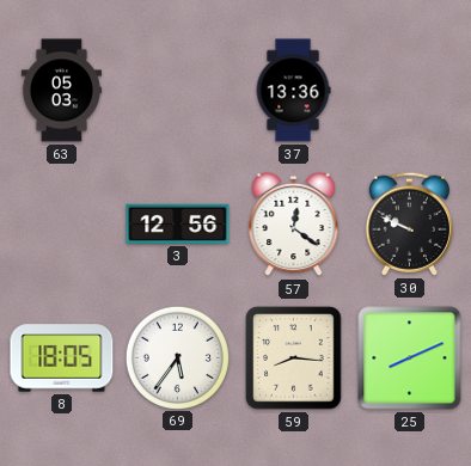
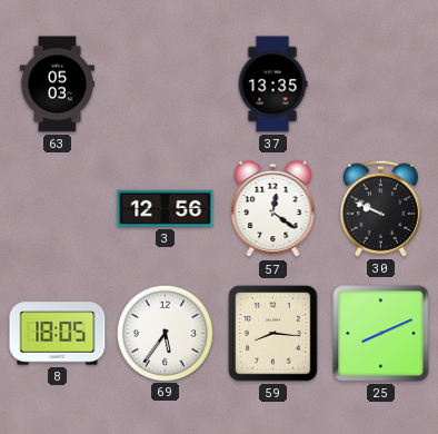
37: 13:36 -> 13:35
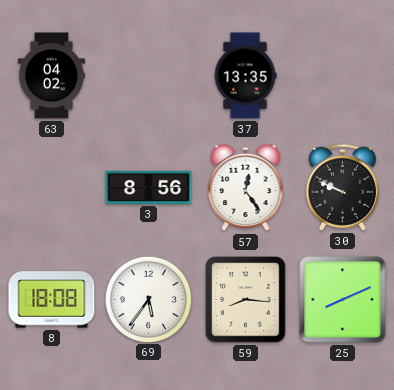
63: 05:03 -> 04:02
3: 12:56 -> 8:56
57: 12:21 -> 12:24
8: 18:05 -> 18:08
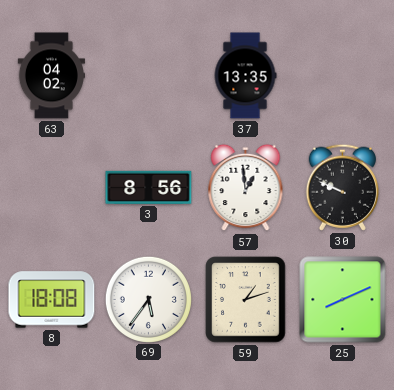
57: 12:24 -> 12:59
59: 8:16 -> 1:12
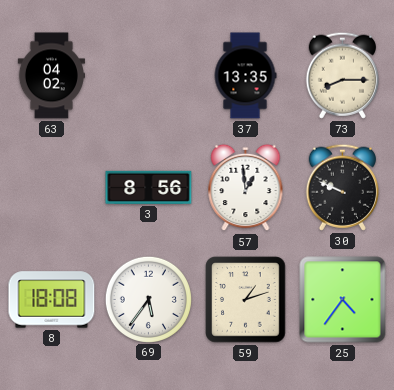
73: none -> 8:15
25: 8:11 -> 4:36
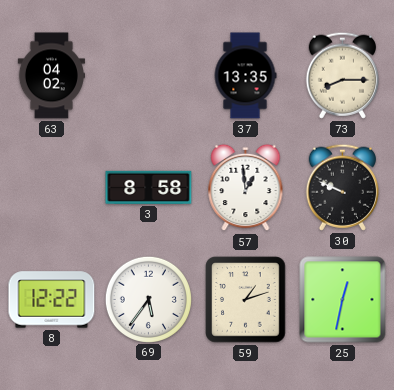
3: 8:56 -> 8:58
8: 18:08 -> 12:22
25: 4:36 -> 12:32
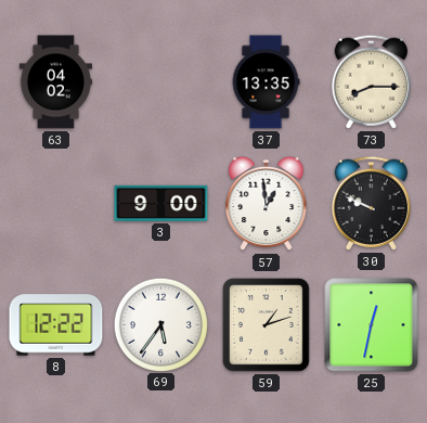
3: 8:58 -> 9:00
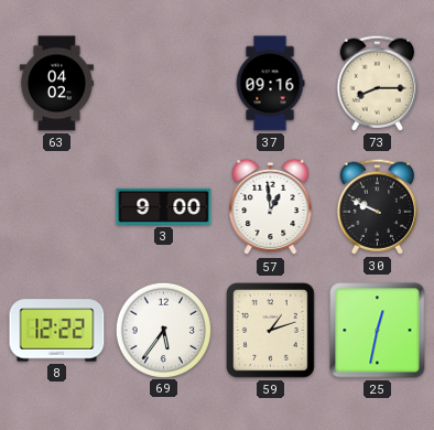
37: 13:35 -> 09:16
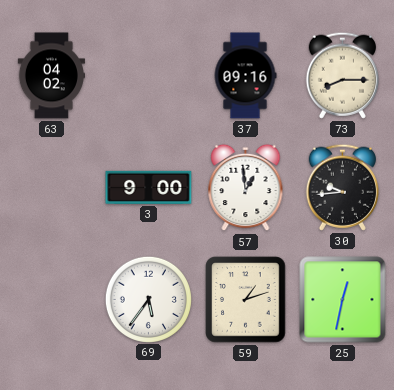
30: 9:49 -> 9:44
8: 12:22 -> none
